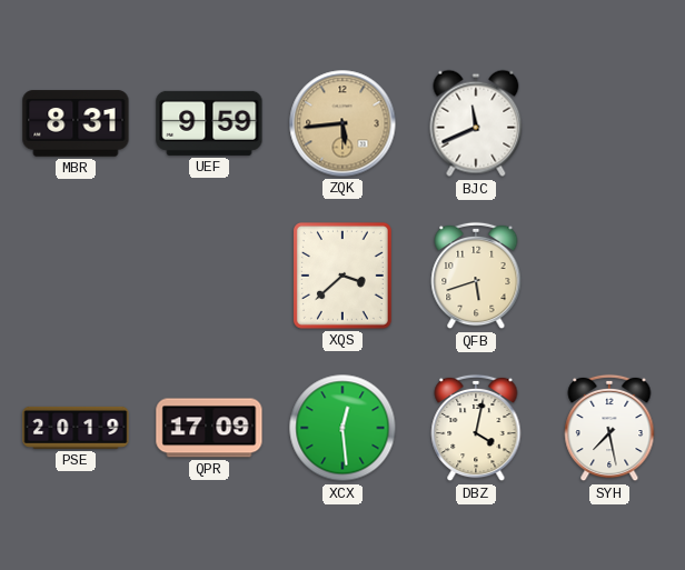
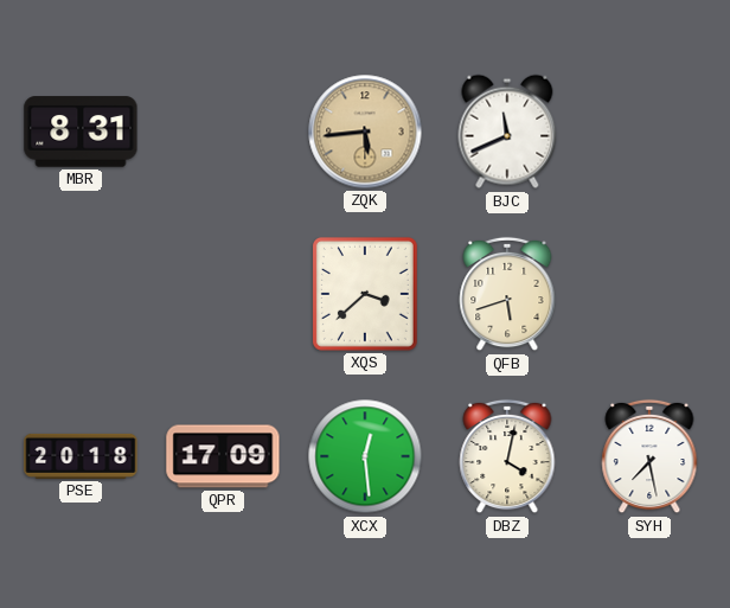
UEF: 9:59 -> none
PSE: 20:19 -> 20:18
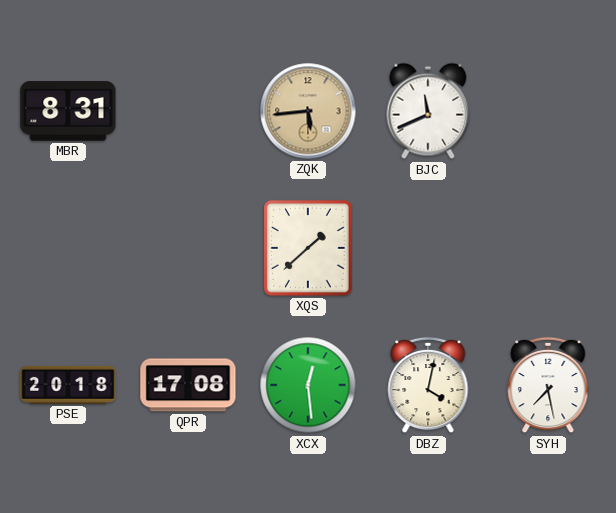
XQS: 3:38 -> 1:38
QFB: 5:42 -> none
QPR: 17:09 -> 17:08
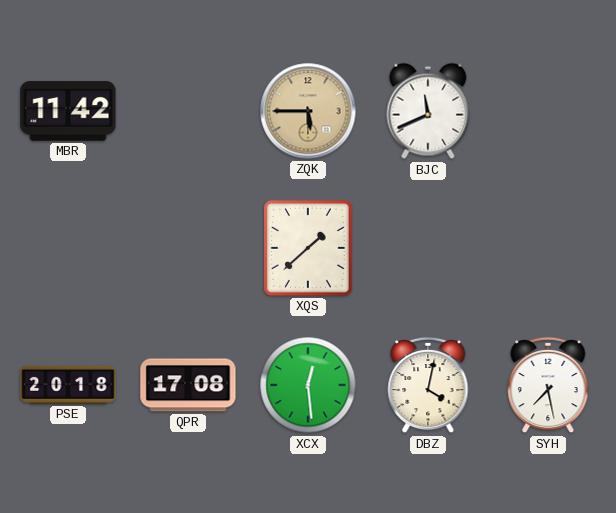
MBR: 8:31 -> 11:42
ZQK: 5:44 -> 5:45
